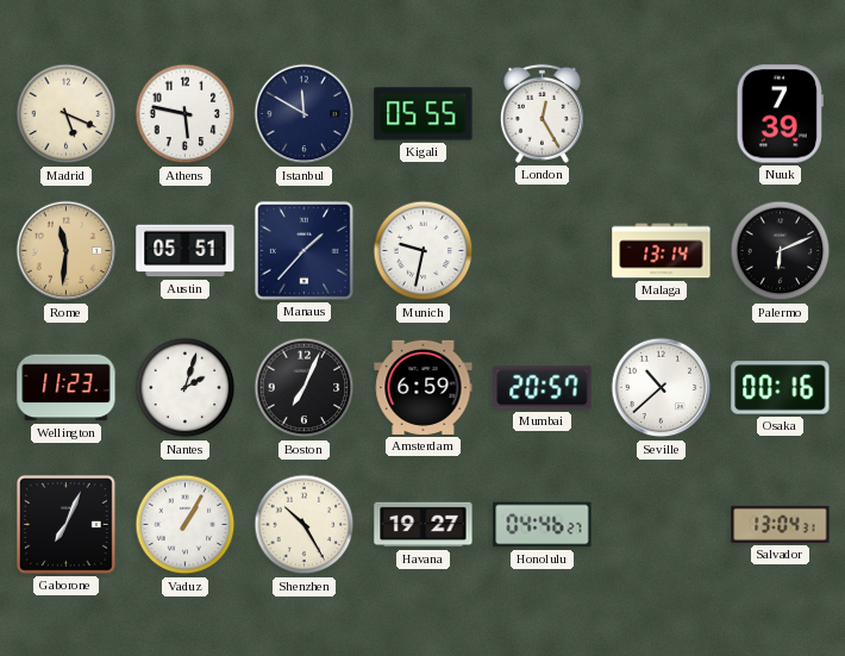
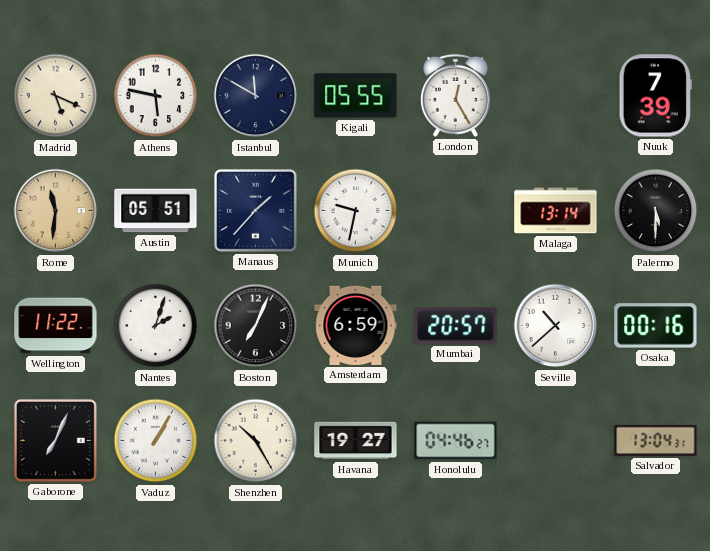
Palermo: 6:11 -> 5:30
Wellington: 11:23 -> 11:22
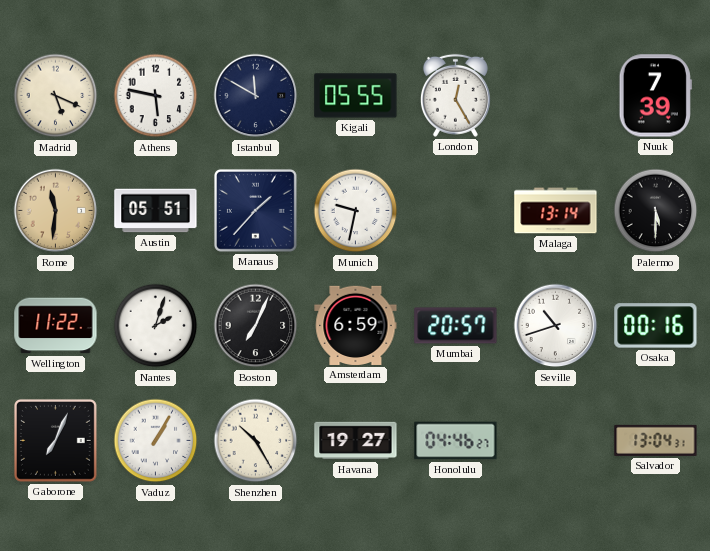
Seville: 10:38 -> 10:42
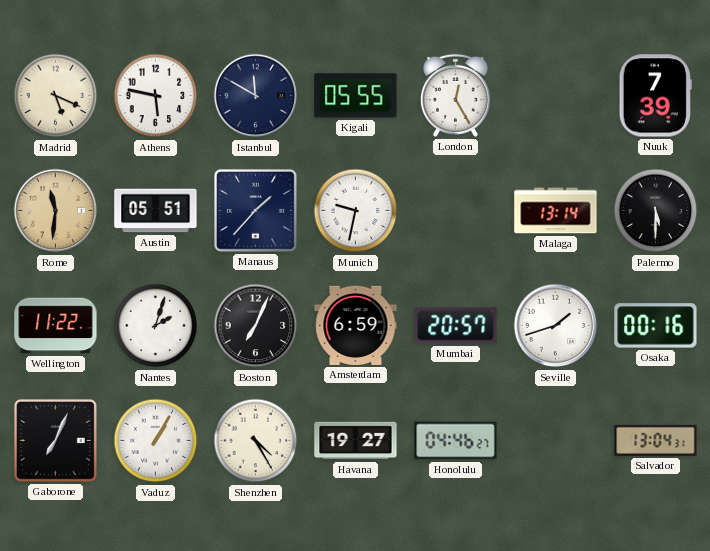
Seville: 10:42 -> 1:42
Shenzhen: 10:25 -> 4:25
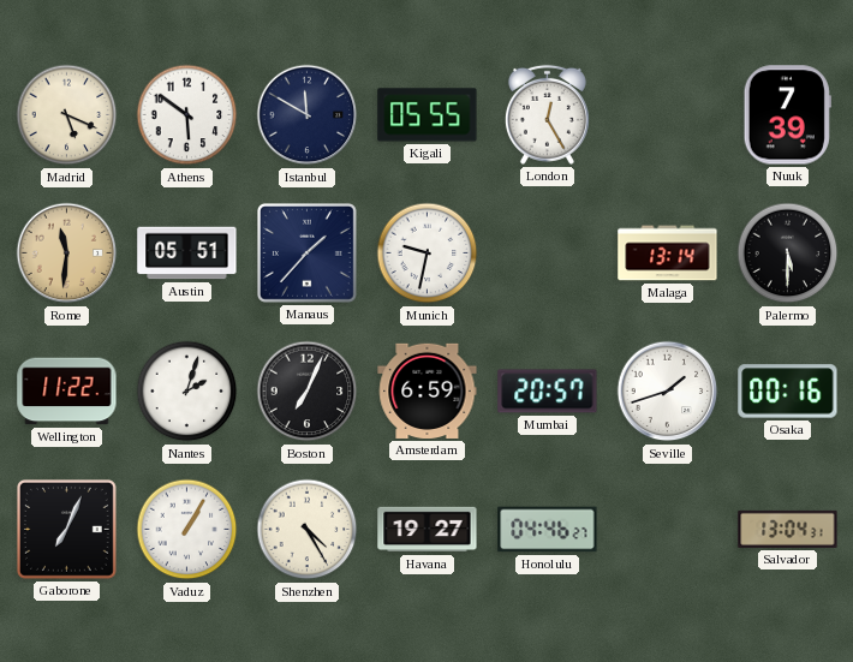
Athens: 5:47 -> 5:51
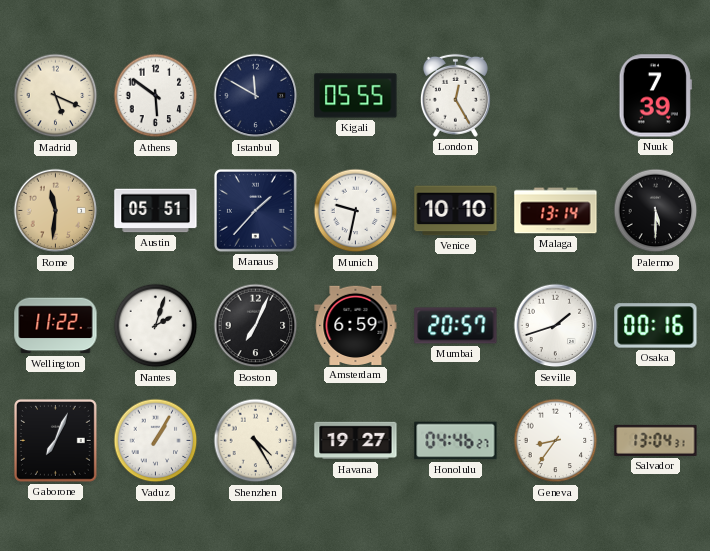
Venice: none -> 10:10
Geneva: none -> 8:36
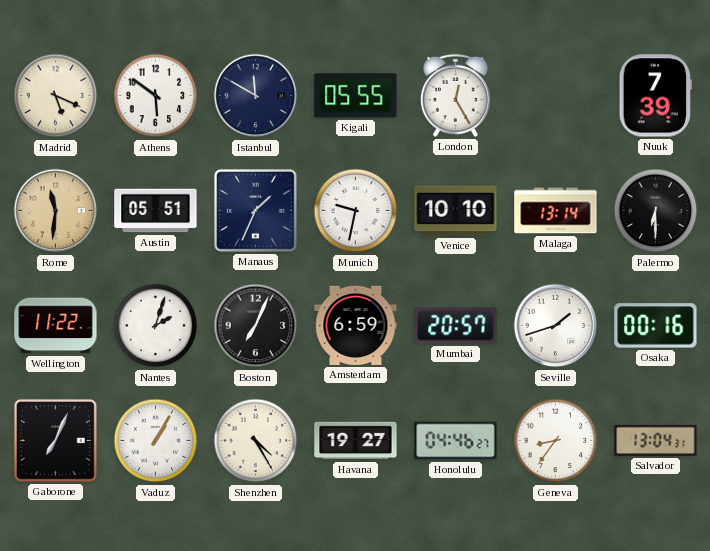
Manaus: 1:37 -> 1:34
Palermo: 5:30 -> 6:30
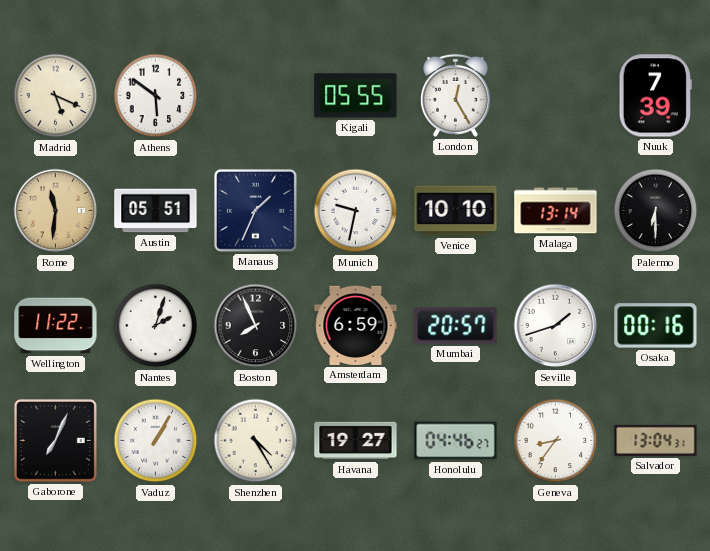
Istanbul: 11:50 -> none
Boston: 7:04 -> 7:56
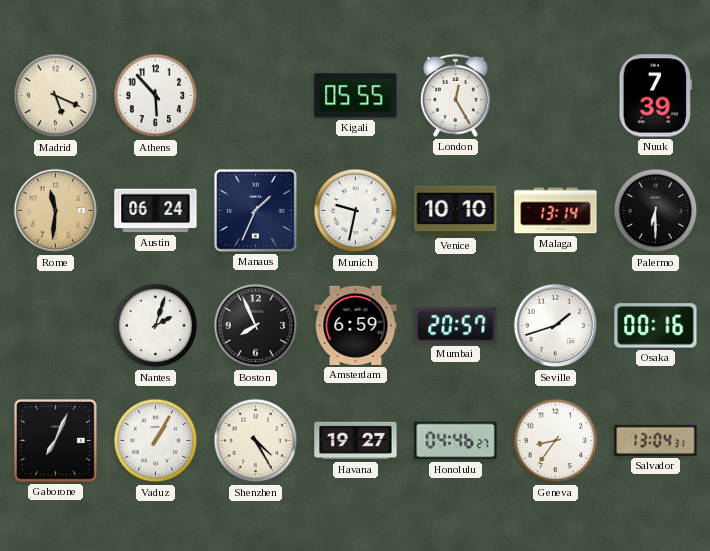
Athens: 5:51 -> 5:53
Austin: 05:51 -> 06:24
Wellington: 11:22 -> none
